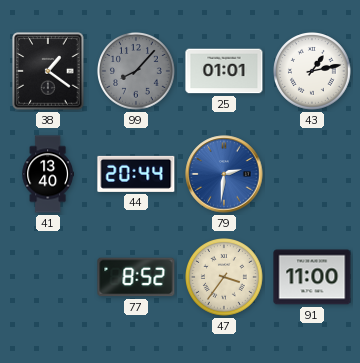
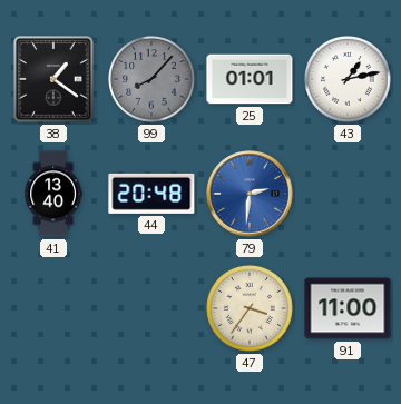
44: 20:44 -> 20:48
77: 8:52 -> none
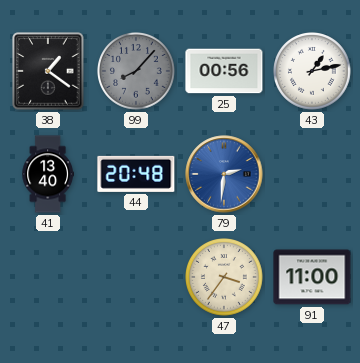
25: 01:01 -> 00:56
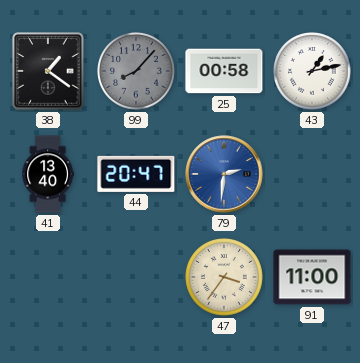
25: 00:56 -> 00:58
44: 20:48 -> 20:47
